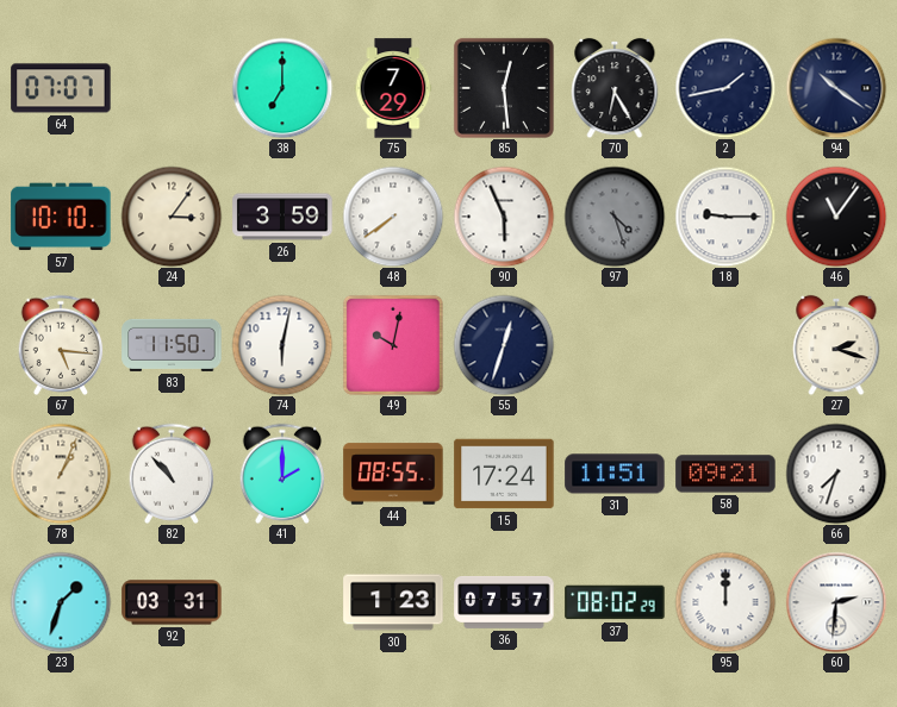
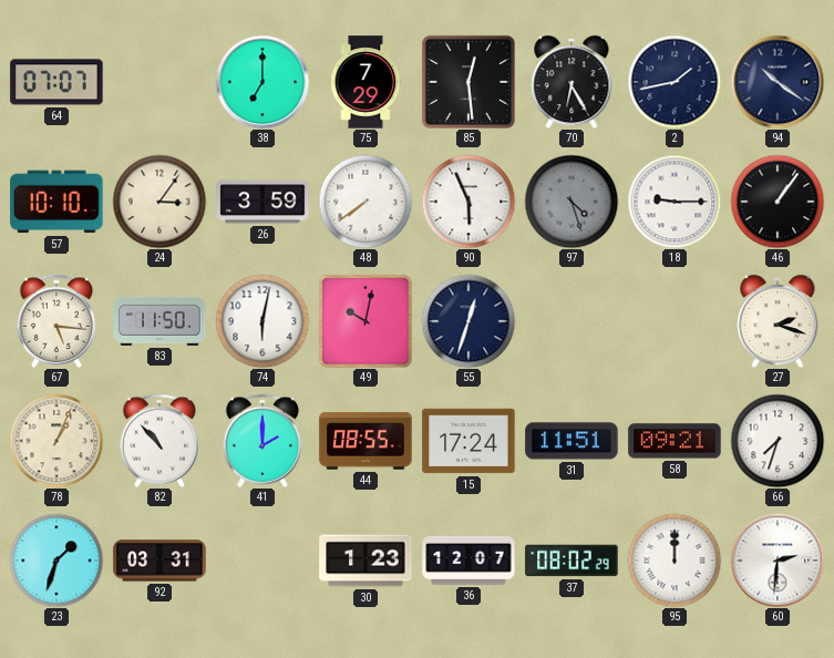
46: 11:06 -> 1:06
36: 07:57 -> 12:07
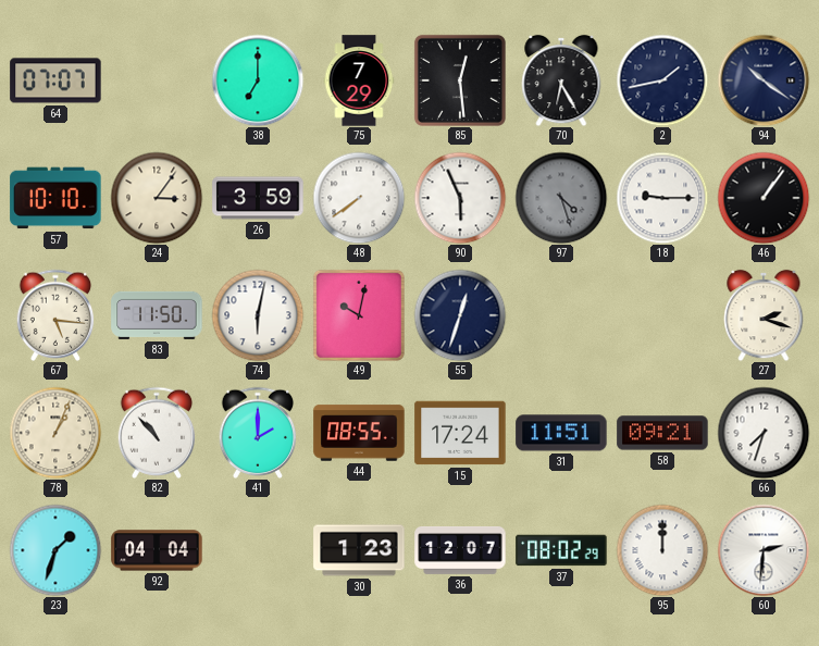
92: 03:31 -> 04:04
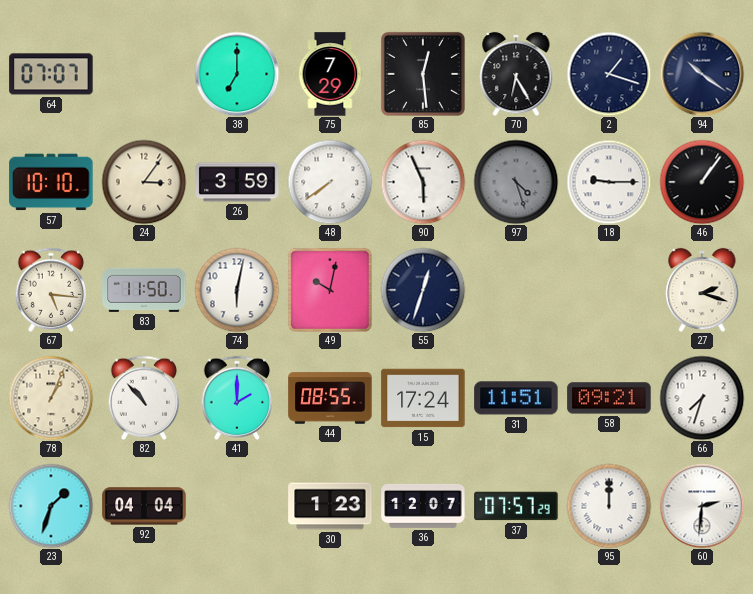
2: 1:43 -> 1:18
37: 08:02 -> 07:57
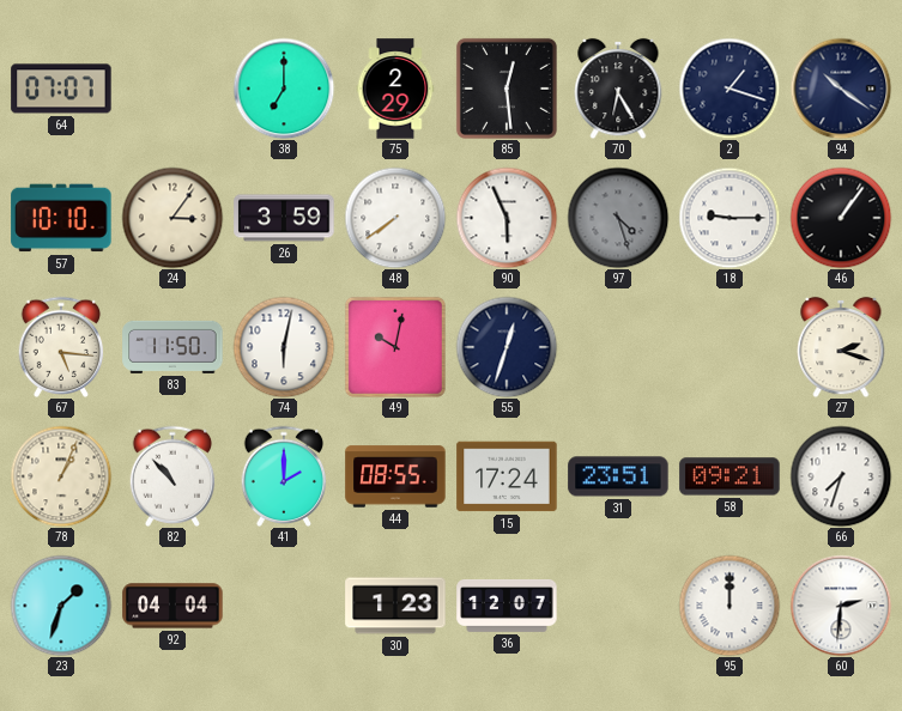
75: 7:29 -> 2:29
31: 11:51 -> 23:51
37: 07:57 -> none
